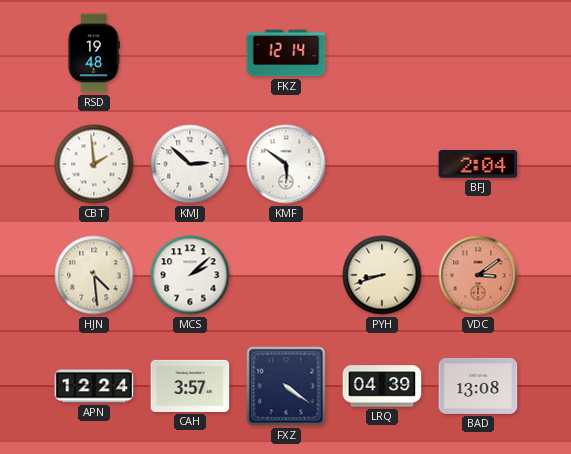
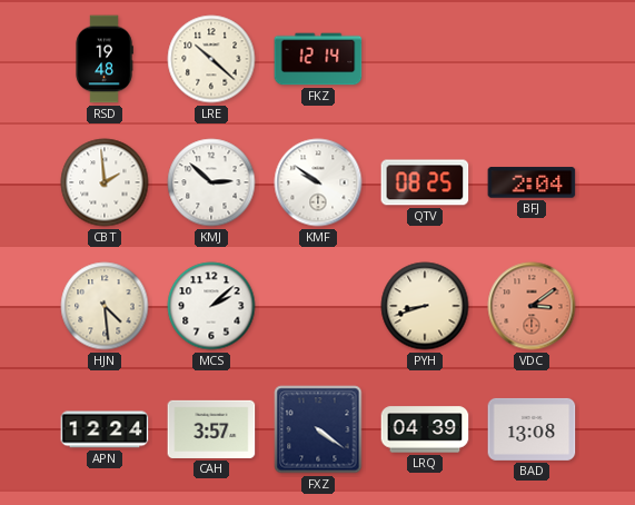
LRE: none -> 10:22
KMF: 5:51 -> 9:51
QTV: none -> 08:25
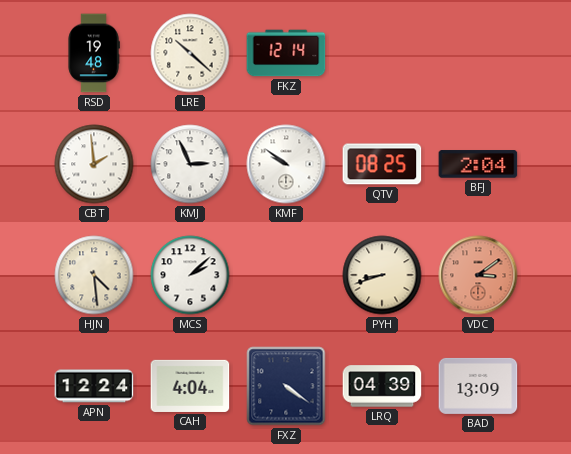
KMJ: 2:52 -> 2:56
CAH: 3:57 -> 4:04
BAD: 13:08 -> 13:09
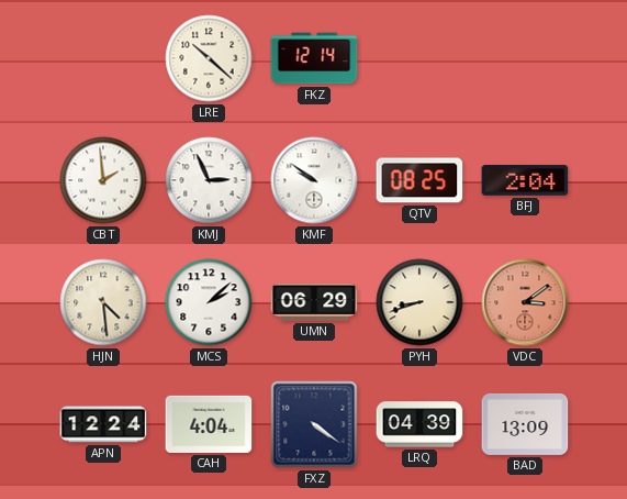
RSD: 19:48 -> none
UMN: none -> 06:29
